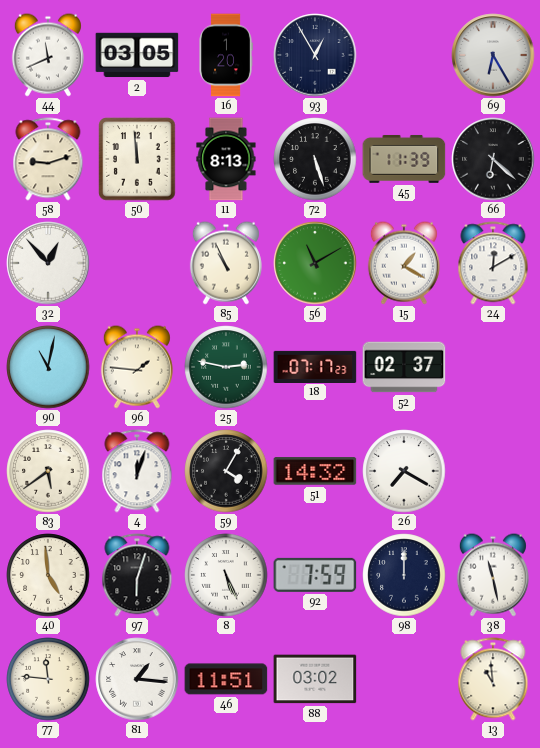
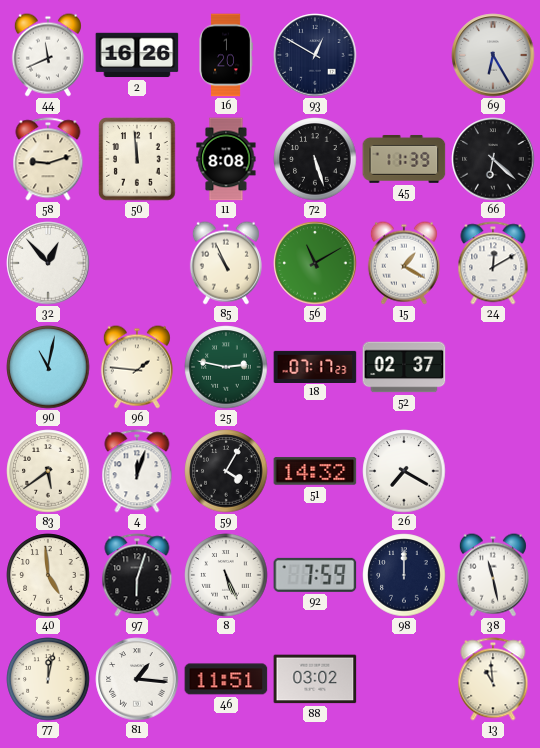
2: 03:05 -> 16:26
93: 12:55 -> 12:50
11: 8:13 -> 8:08
77: 11:46 -> 12:02
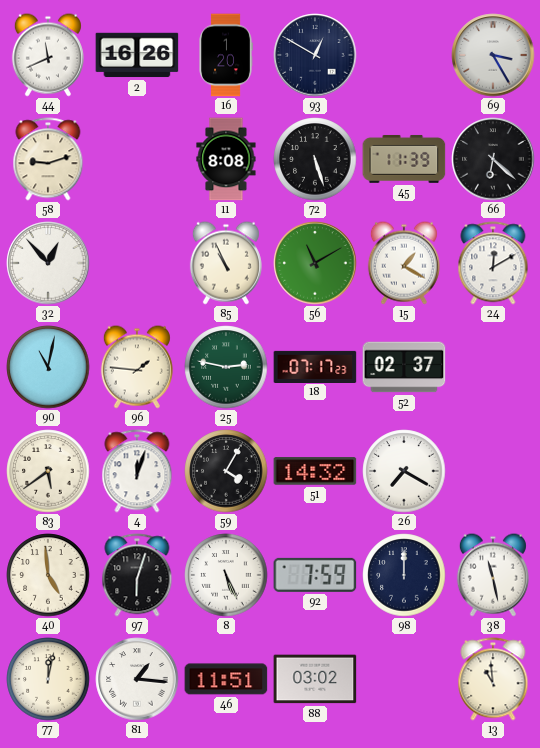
69: 6:25 -> 3:25
50: 11:59 -> none
